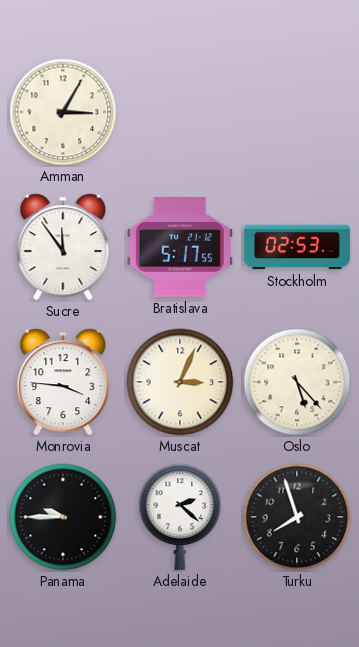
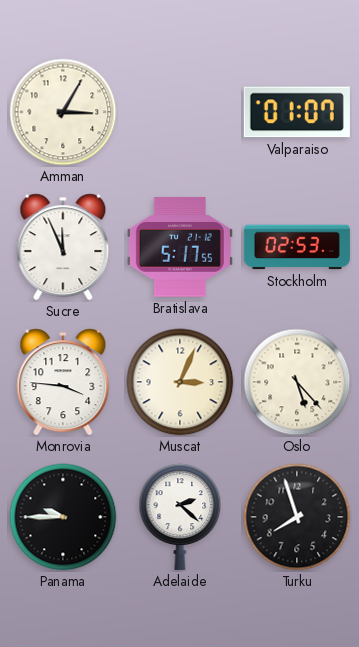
Valparaiso: none -> 01:07
Sucre: 11:54 -> 11:56
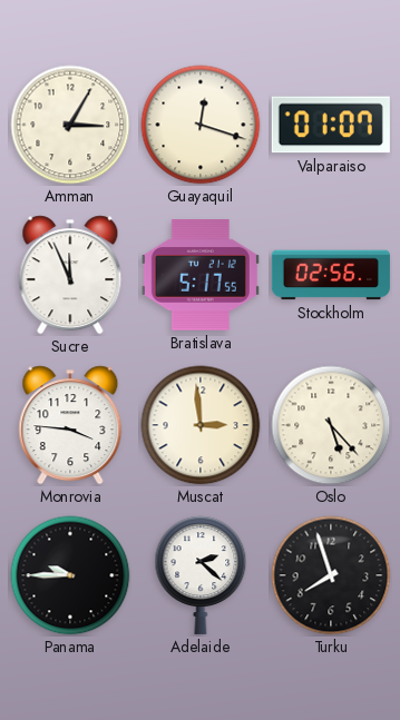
Guayaquil: none -> 12:18
Stockholm: 02:53 -> 02:56
Muscat: 3:04 -> 2:59
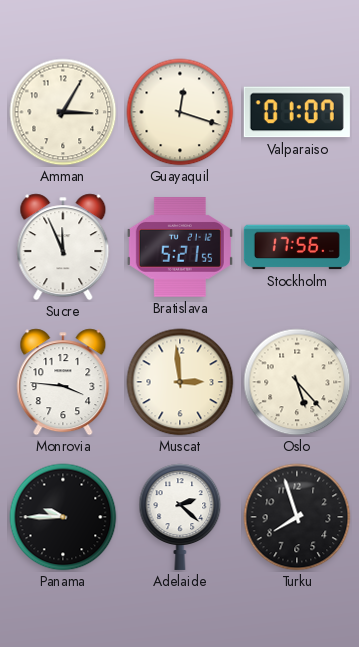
Bratislava: 5:17 -> 5:21
Stockholm: 02:56 -> 17:56
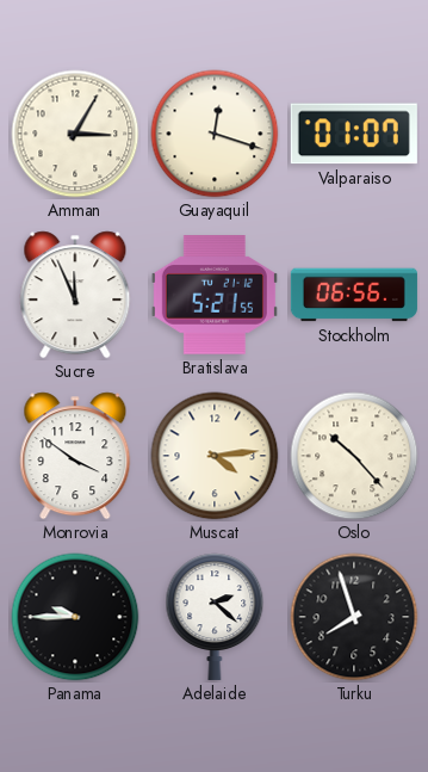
Stockholm: 17:56 -> 06:56
Monrovia: 3:46 -> 3:51
Muscat: 2:59 -> 4:14
Oslo: 5:23 -> 10:23
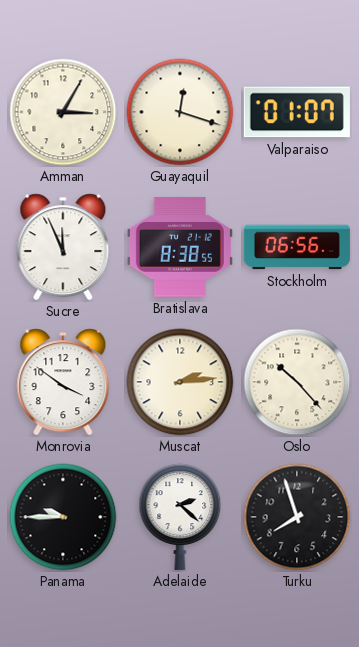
Bratislava: 5:21 -> 8:38
Muscat: 4:14 -> 2:14
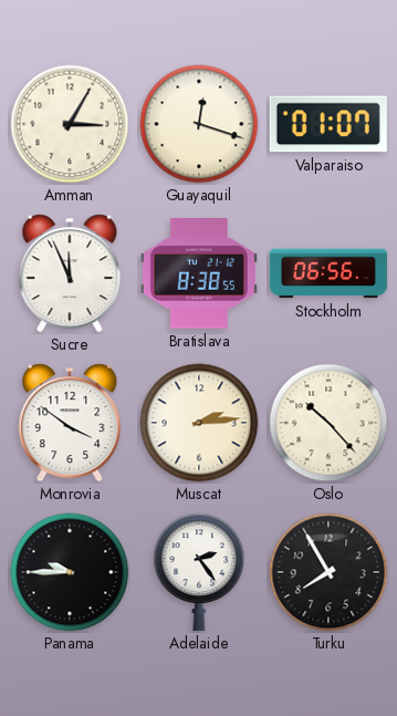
Adelaide: 2:22 -> 2:24
Turku: 7:57 -> 7:55
